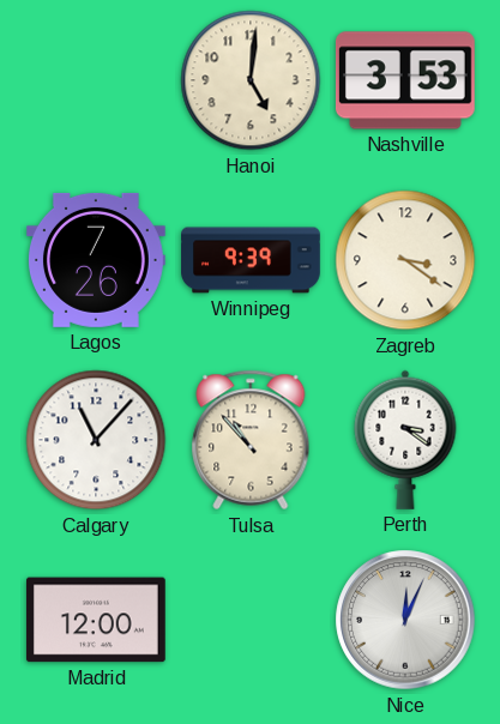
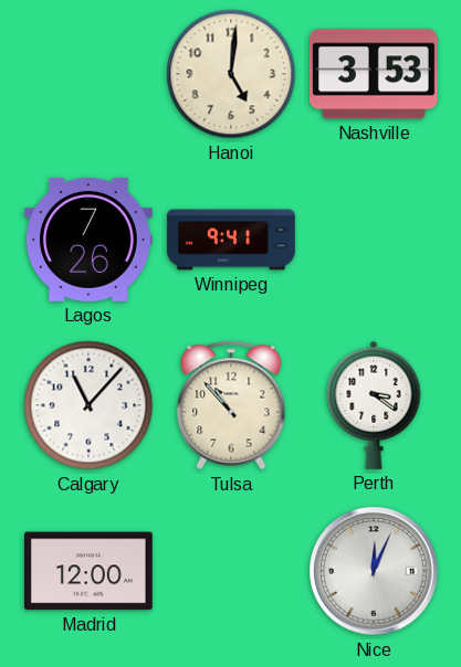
Winnipeg: 9:39 -> 9:41
Zagreb: 3:21 -> none
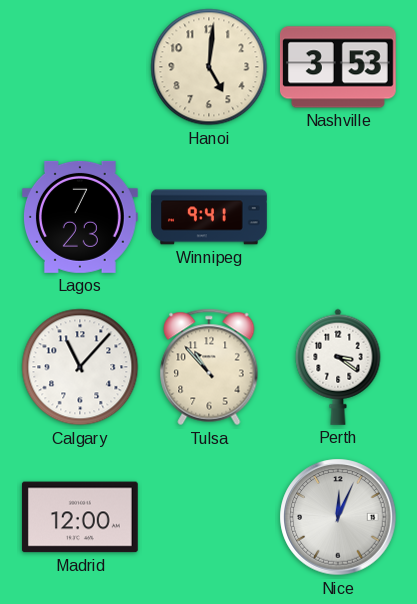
Lagos: 7:26 -> 7:23
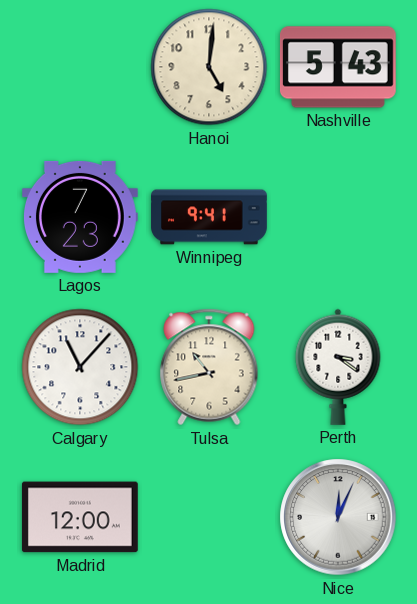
Nashville: 3:53 -> 5:43
Tulsa: 10:53 -> 10:43
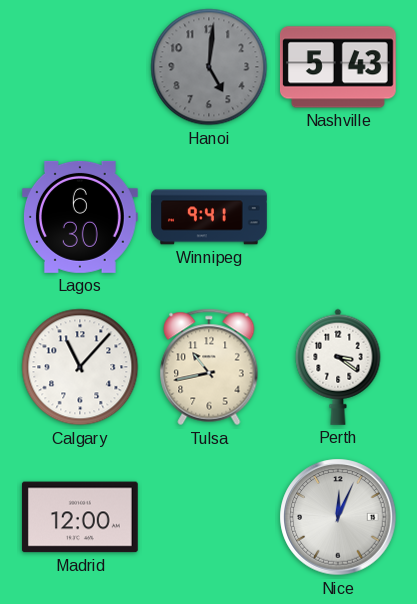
Hanoi dial: cream -> grey
Lagos: 7:23 -> 6:30
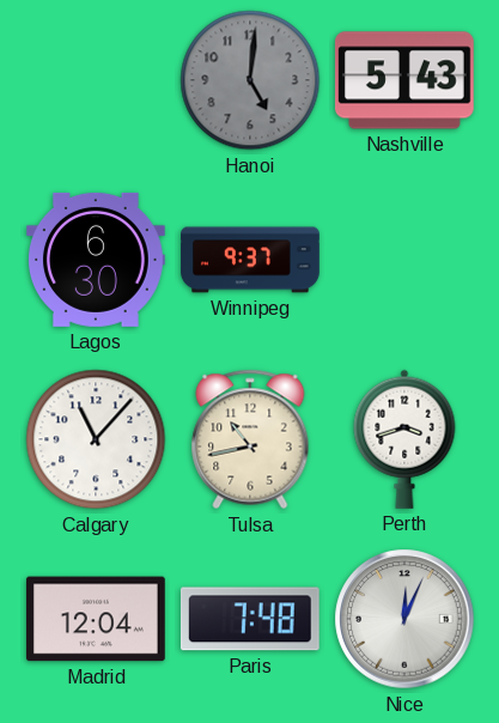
Winnipeg: 9:41 -> 9:37
Perth: 3:21 -> 3:42
Madrid: 12:00 -> 12:04
Paris: none -> 7:48
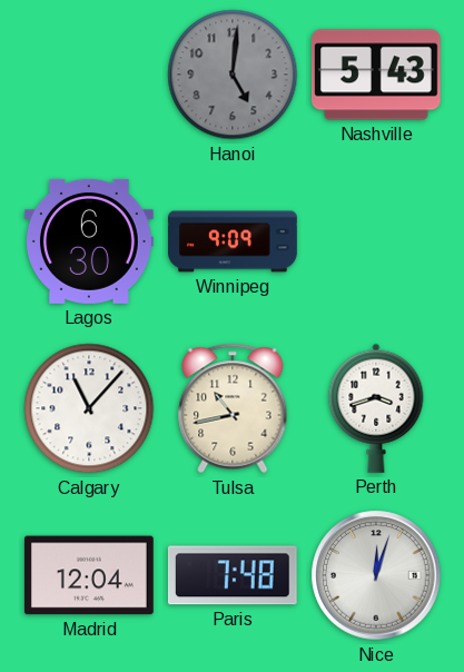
Winnipeg: 9:37 -> 9:09
Nice: 12:04 -> 12:03
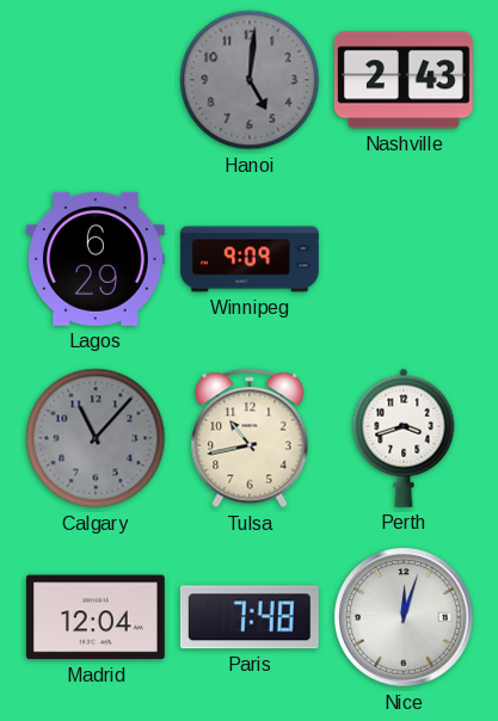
Nashville: 5:43 -> 2:43
Lagos: 6:30 -> 6:29
Calgary dial: white -> grey
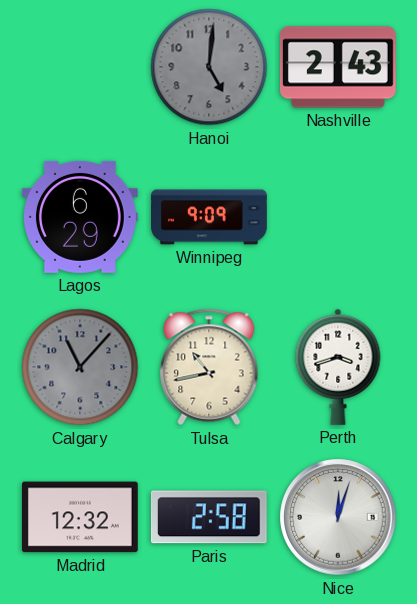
Madrid: 12:04 -> 12:32
Paris: 7:48 -> 2:58
